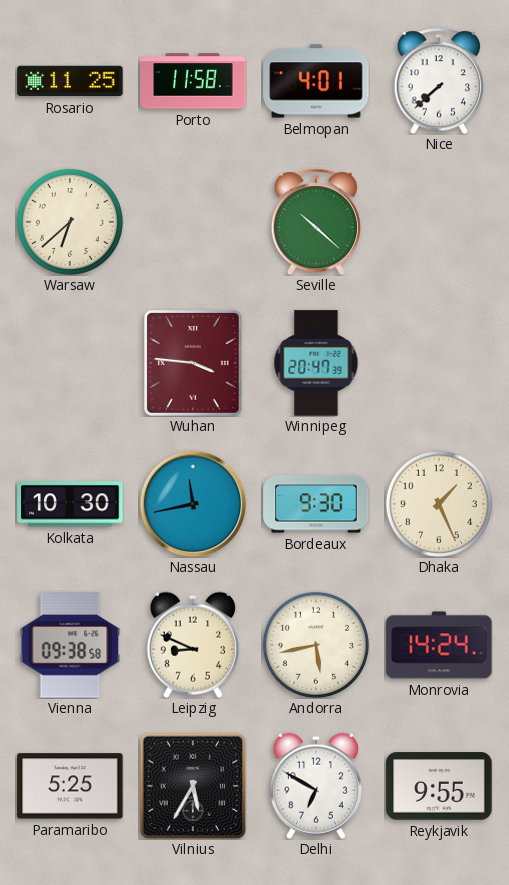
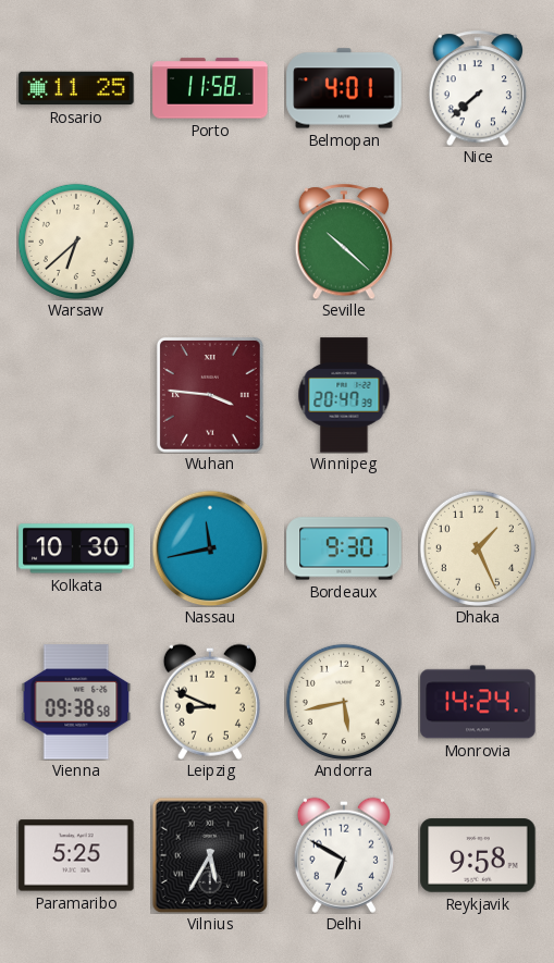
Reykjavik: 9:55 -> 9:58
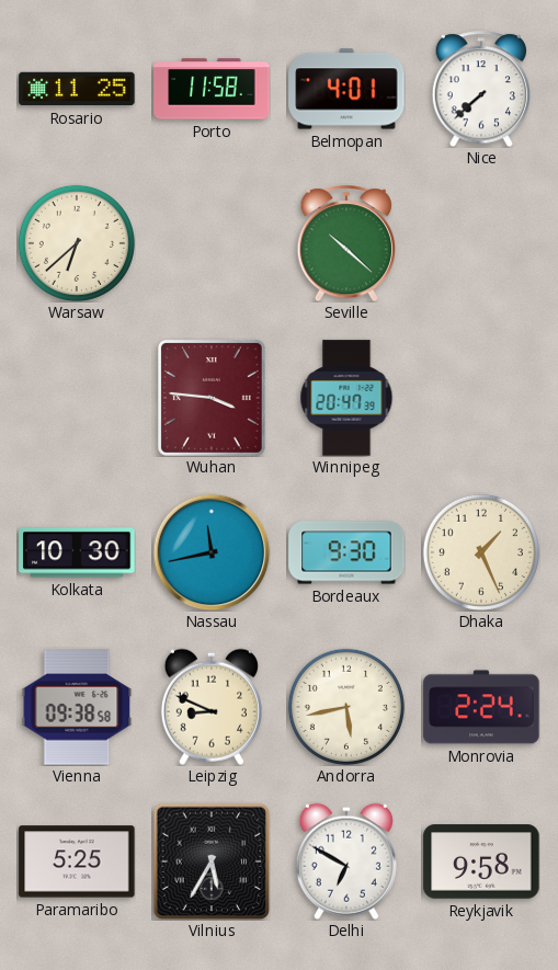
Monrovia: 14:24 -> 2:24
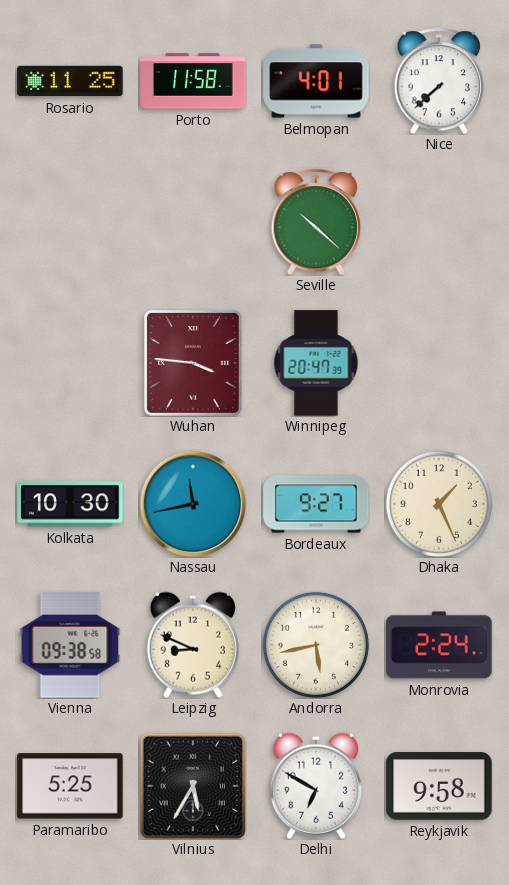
Warsaw: 6:38 -> none
Bordeaux: 9:30 -> 9:27
